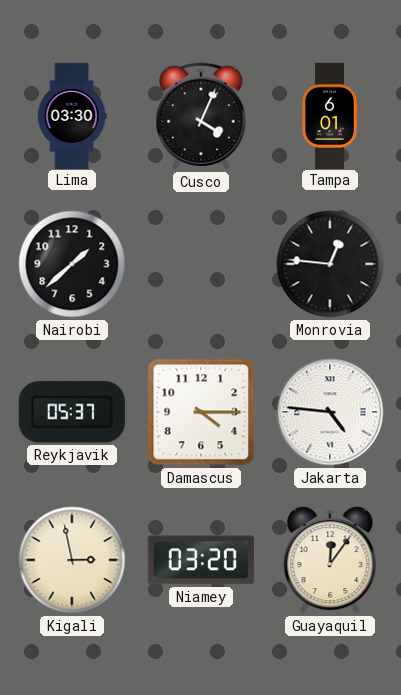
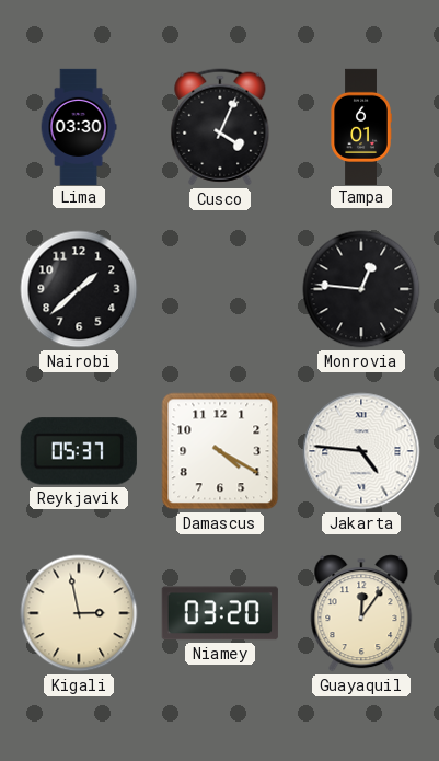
Damascus: 4:15 -> 4:20
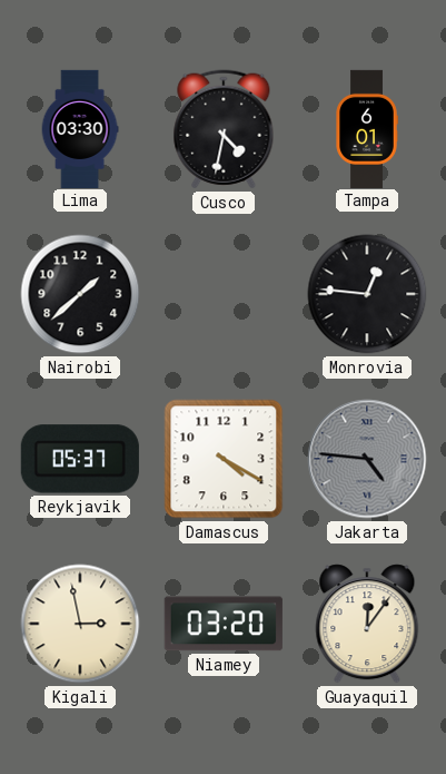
Cusco: 4:04 -> 4:32
Jakarta dial: white -> grey
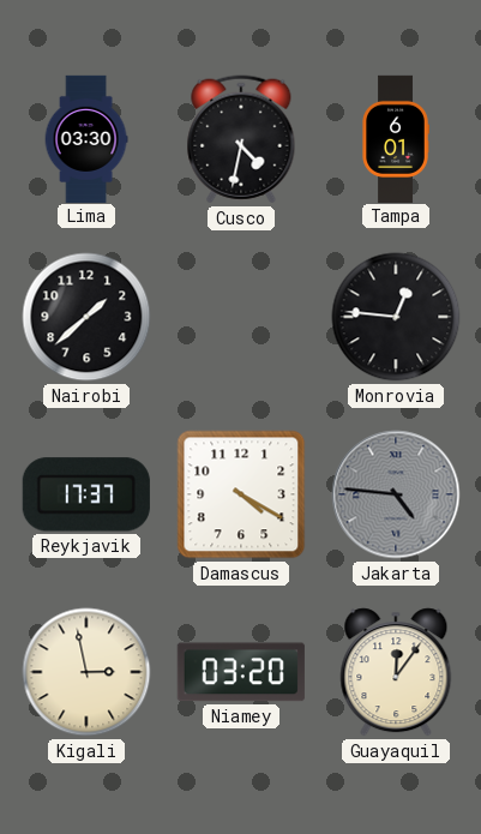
Reykjavik: 05:37 -> 17:37
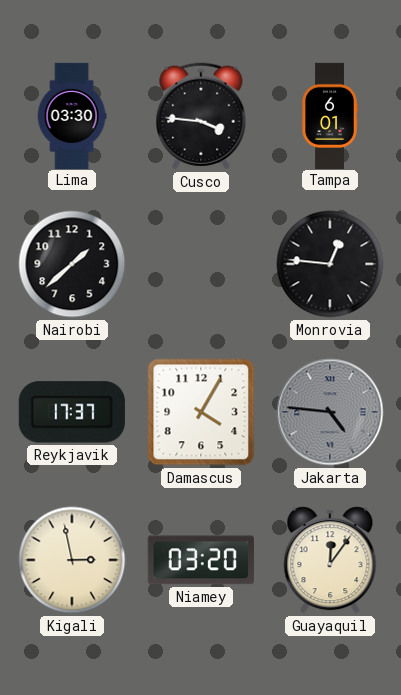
Cusco: 4:32 -> 3:46
Damascus: 4:20 -> 4:05
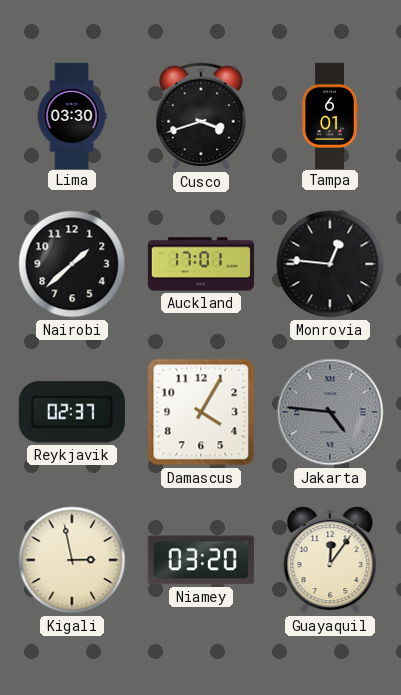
Cusco: 3:46 -> 3:42
Auckland: none -> 17:01
Reykjavik: 17:37 -> 02:37
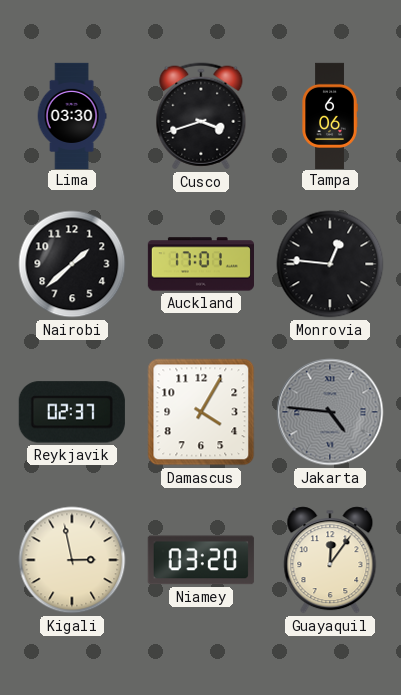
Tampa: 6:01 -> 6:06
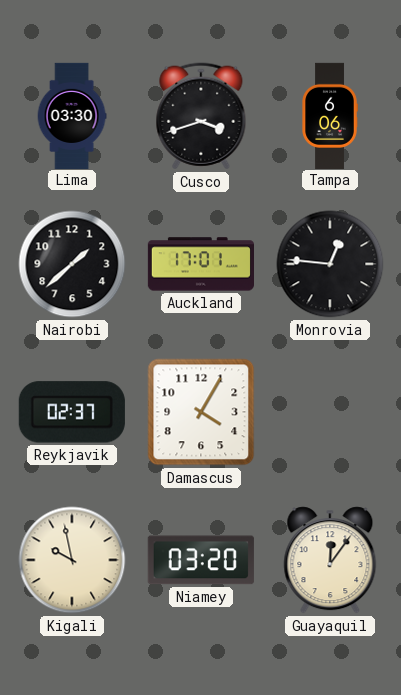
Jakarta: 4:46 -> none
Kigali: 2:58 -> 9:58
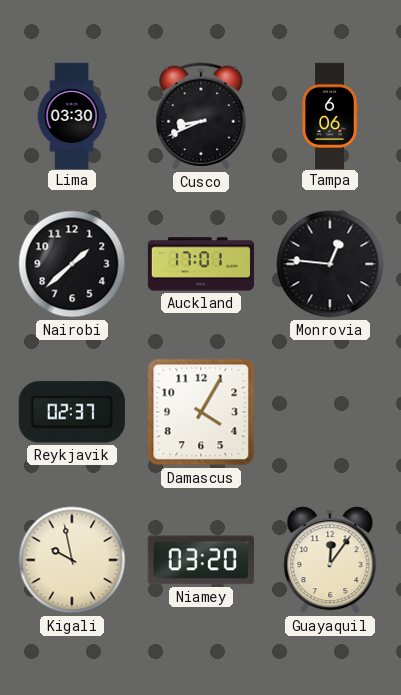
Cusco: 3:42 -> 8:41
